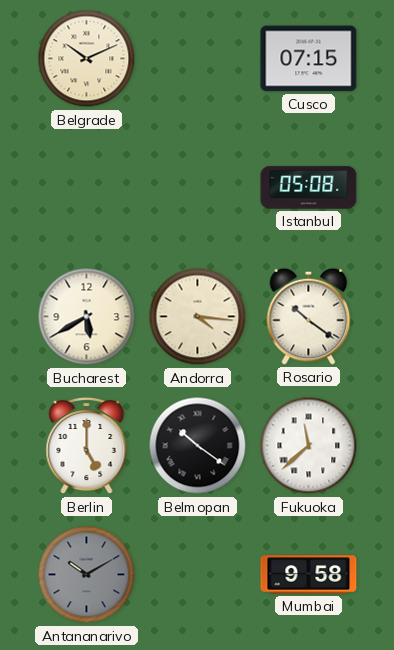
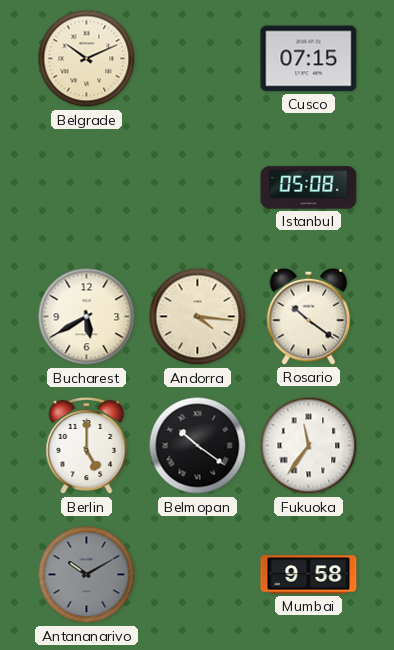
Fukuoka: 11:38 -> 11:36
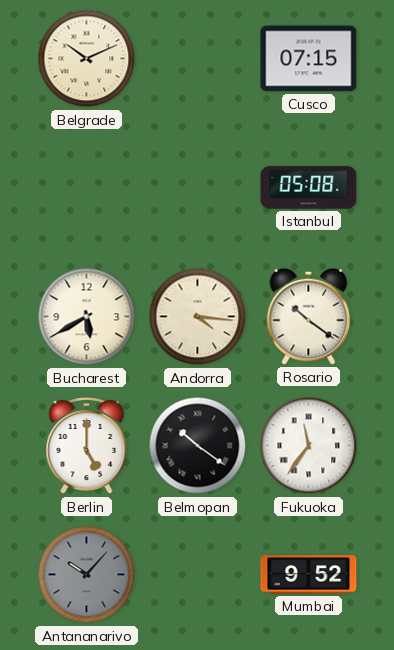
Antananarivo: 10:10 -> 10:07
Mumbai: 9:58 -> 9:52
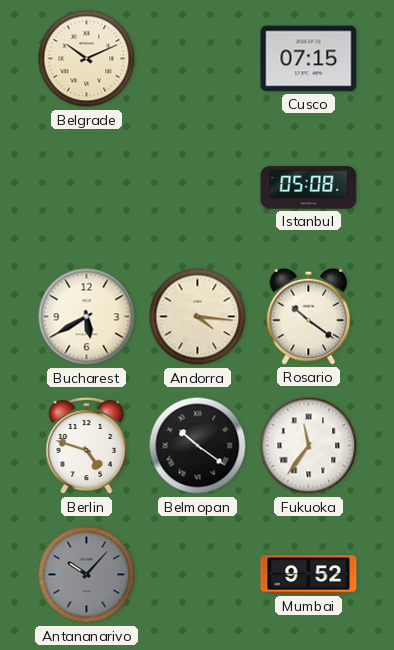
Berlin: 5:00 -> 4:48
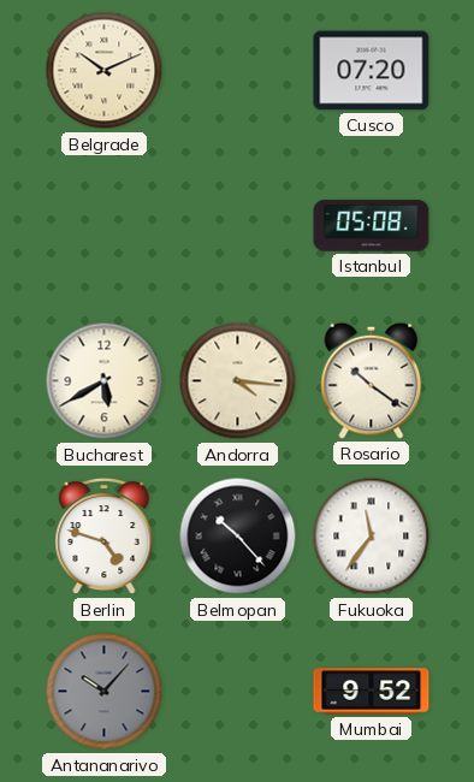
Cusco: 07:15 -> 07:20
Belmopan: 10:21 -> 10:23
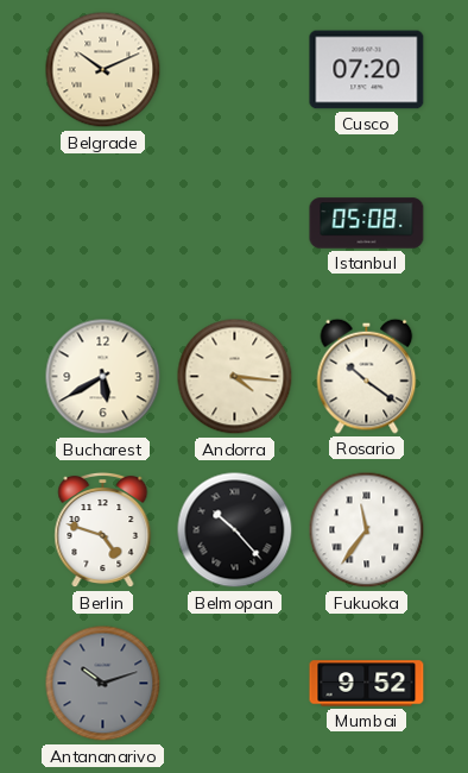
Antananarivo: 10:07 -> 10:12
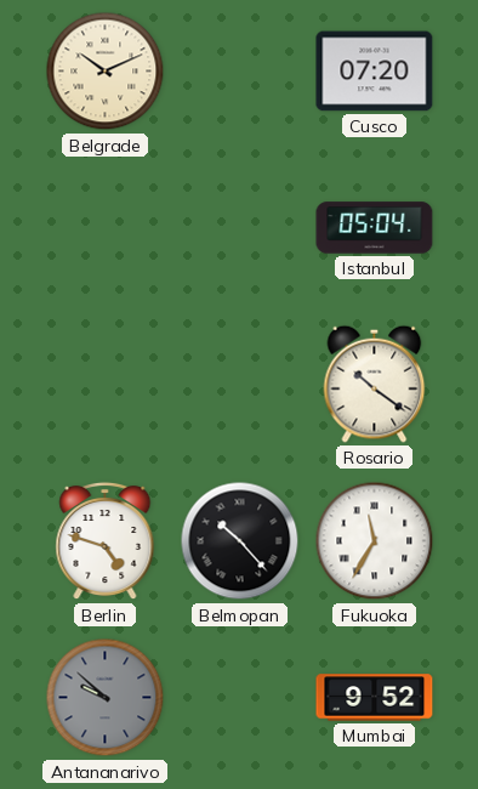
Istanbul: 05:08 -> 05:04
Bucharest: 5:40 -> none
Andorra: 4:16 -> none
Fukuoka: 11:36 -> 11:35
Antananarivo: 10:12 -> 9:52
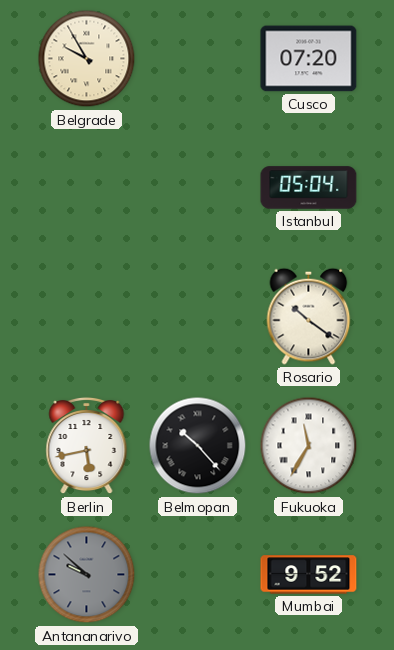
Belgrade: 10:11 -> 9:55
Berlin: 4:48 -> 5:43
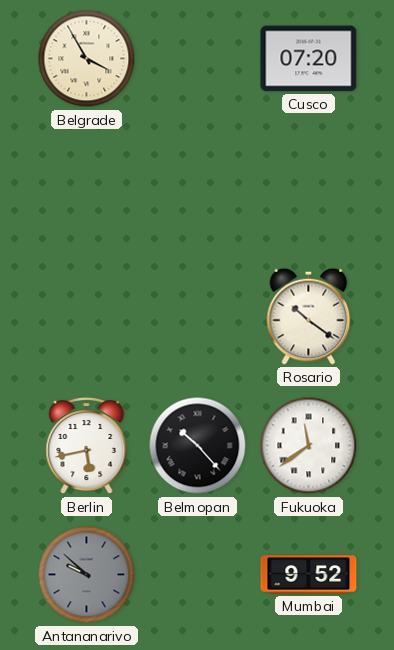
Belgrade: 9:55 -> 3:55
Istanbul: 05:04 -> none
Fukuoka: 11:35 -> 11:39
